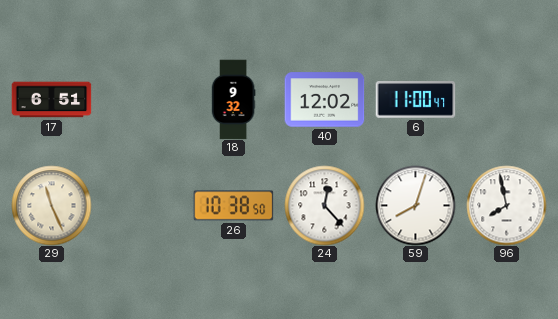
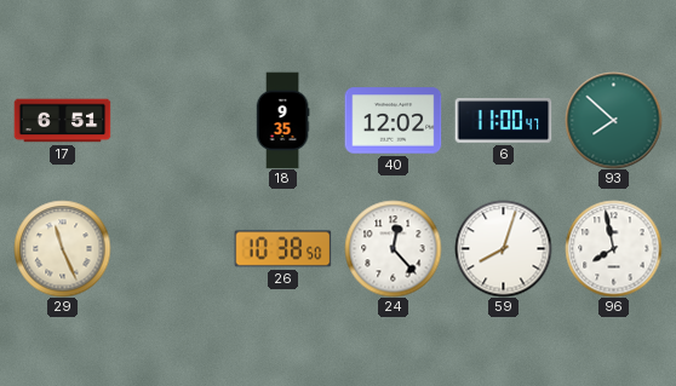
18: 9:32 -> 9:35
93: none -> 7:52
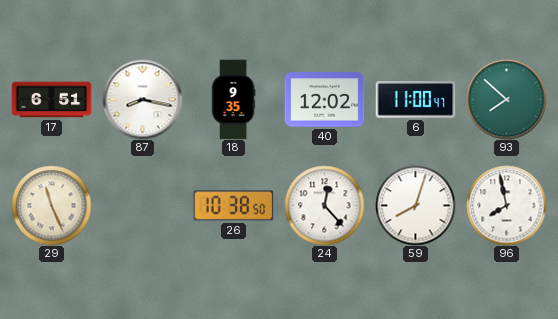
87: none -> 8:17
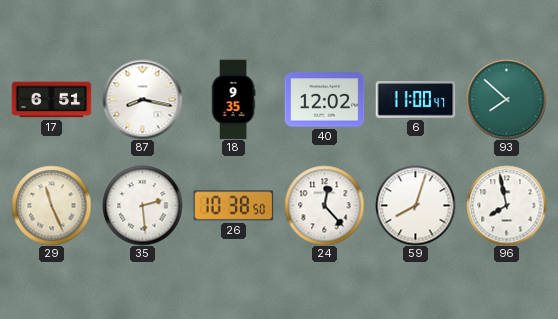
35: none -> 2:29
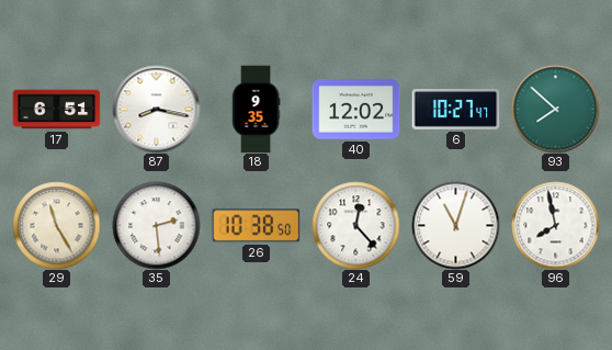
6: 11:00 -> 10:27
29: 11:26 -> 11:25
59: 8:03 -> 11:03
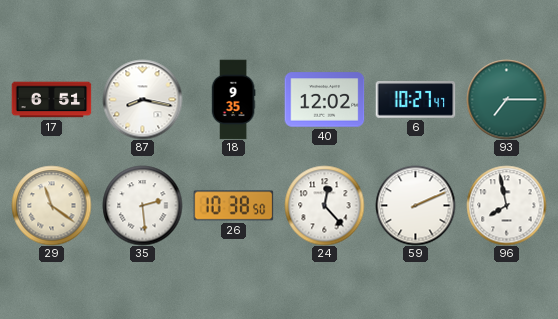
93: 7:52 -> 7:15
29: 11:25 -> 11:21
59: 11:03 -> 2:11
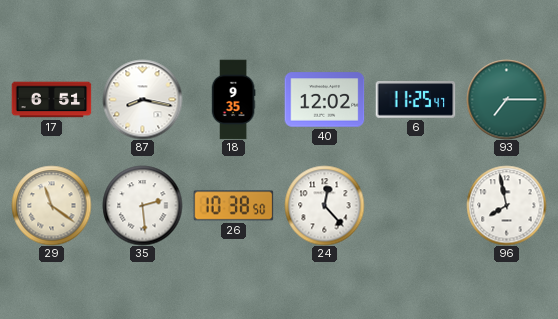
6: 10:27 -> 11:25
59: 2:11 -> none
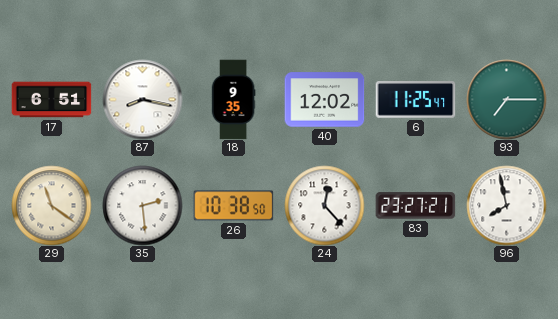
83: none -> 23:27
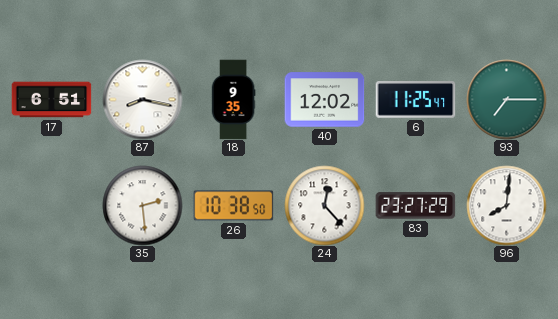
29: 11:21 -> none
83: 23:27:21 -> 23:27:29
96: 7:58 -> 8:01
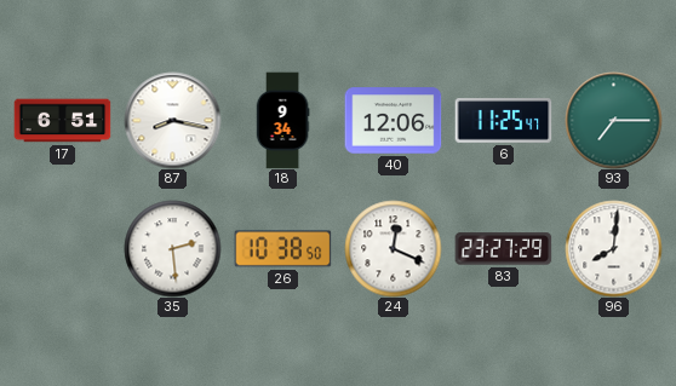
18: 9:35 -> 9:34
40: 12:02 -> 12:06
24: 12:23 -> 12:19
